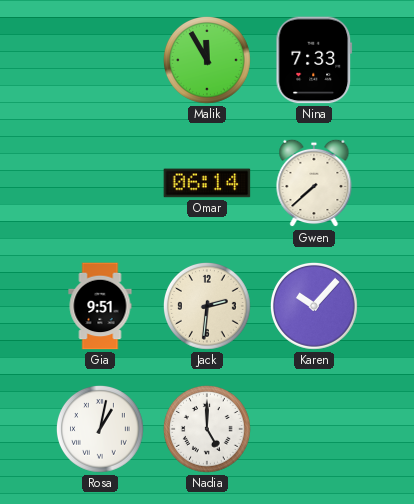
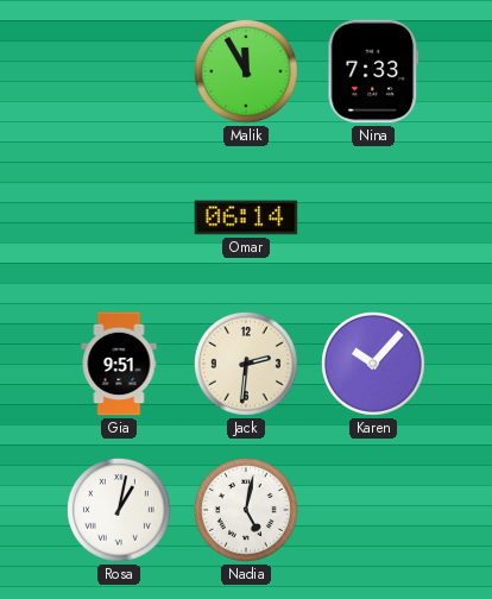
Gwen: 7:38 -> none
Nadia: 5:00 -> 5:02
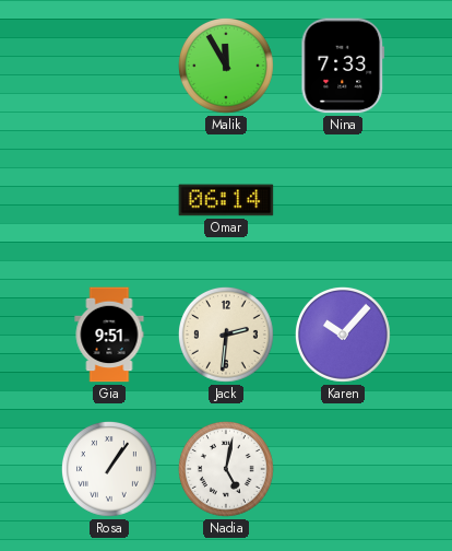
Rosa: 1:02 -> 1:06
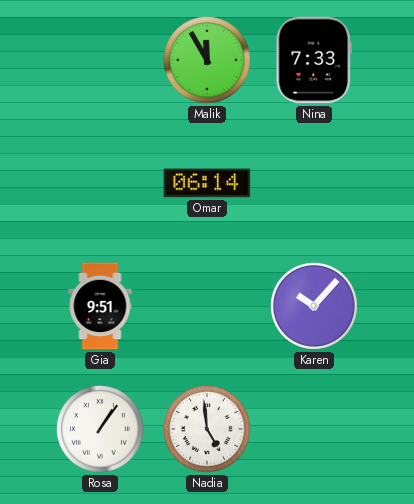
Jack: 2:31 -> none
Nadia: 5:02 -> 4:59
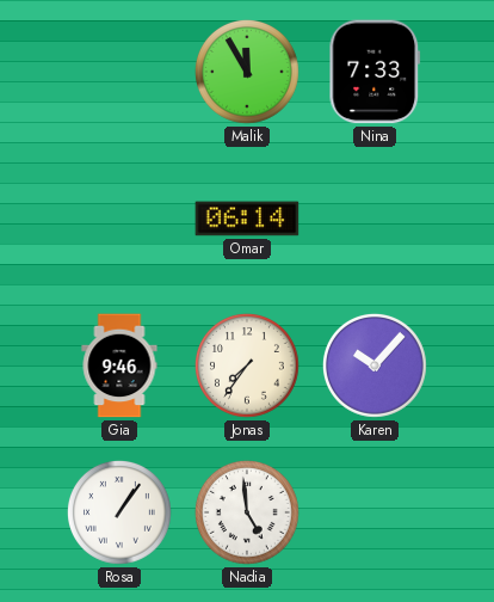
Gia: 9:51 -> 9:46
Jonas: none -> 7:36
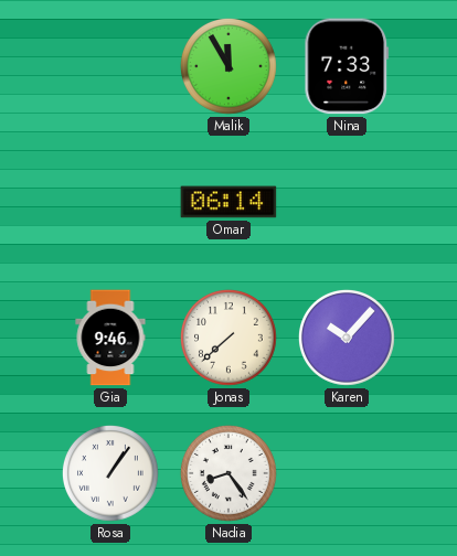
Jonas: 7:36 -> 7:38
Nadia: 4:59 -> 8:24
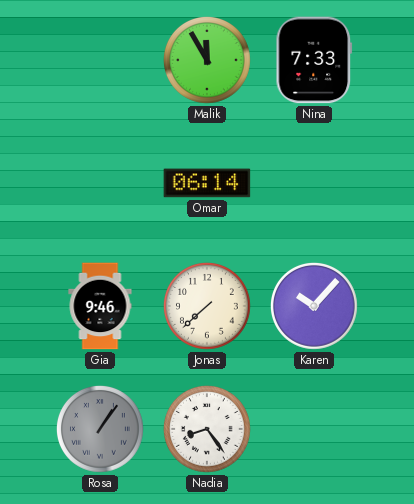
Rosa dial: white -> grey
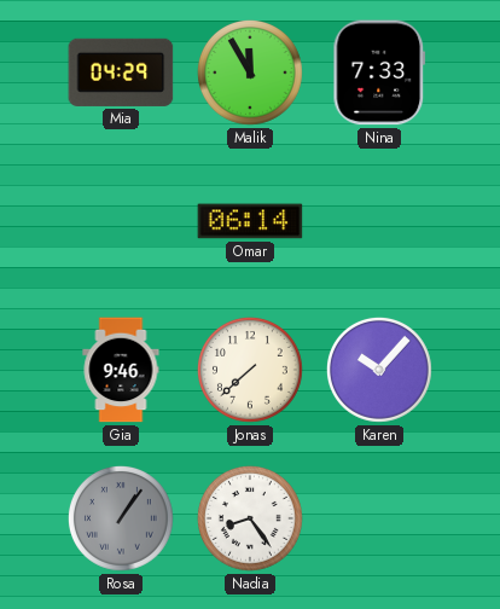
Mia: none -> 04:29
